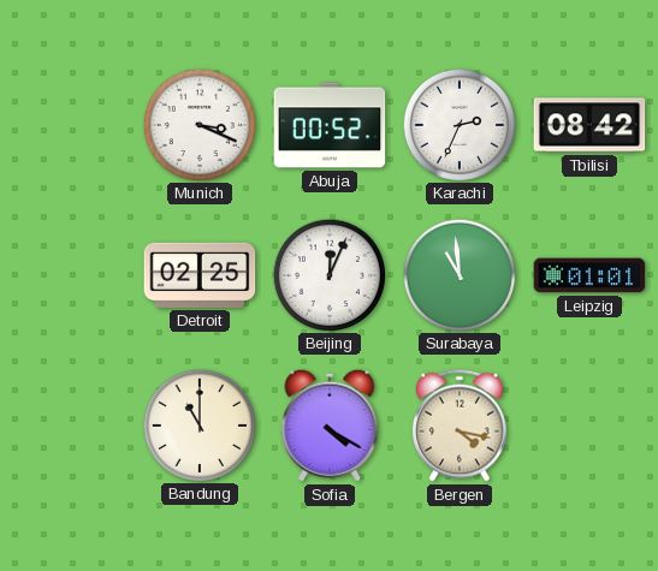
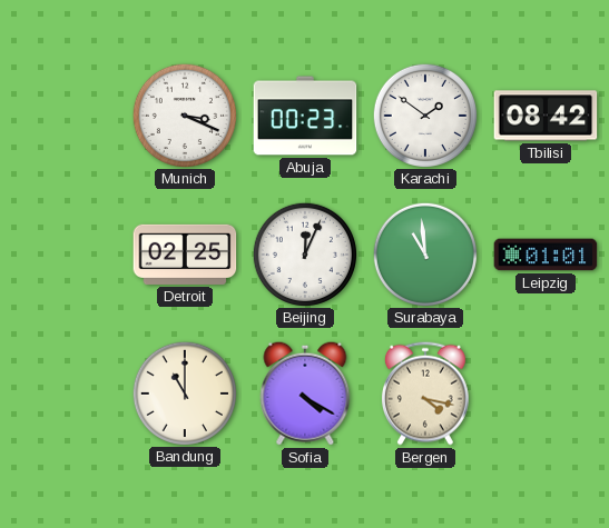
Abuja: 00:52 -> 00:23
Karachi: 2:34 -> 1:51
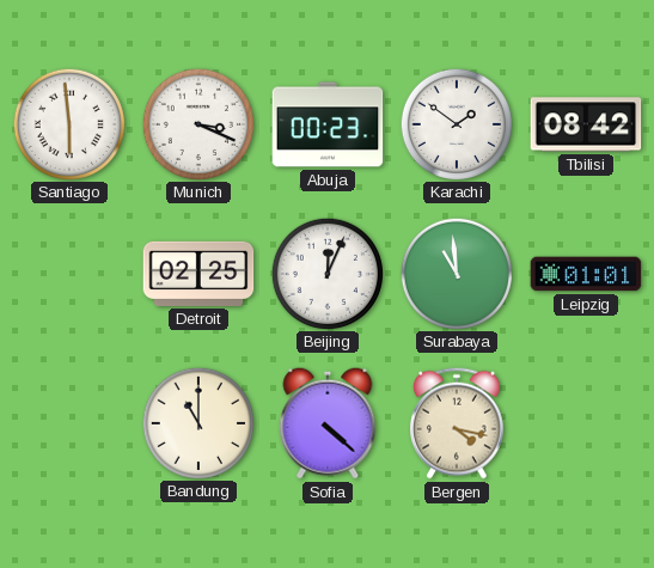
Santiago: none -> 5:59
Sofia: 4:20 -> 4:22
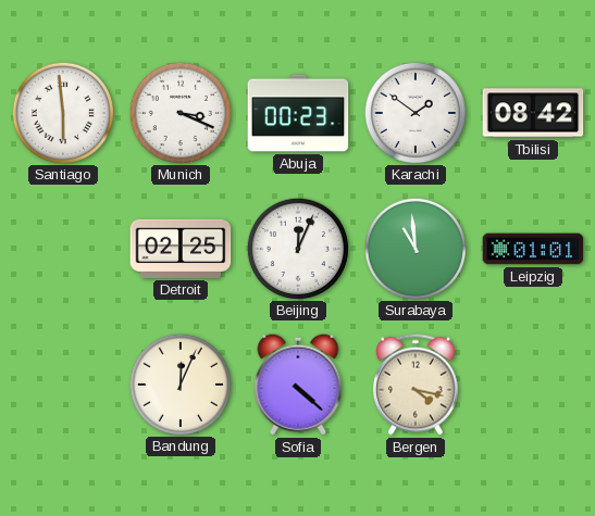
Bandung: 11:00 -> 12:04
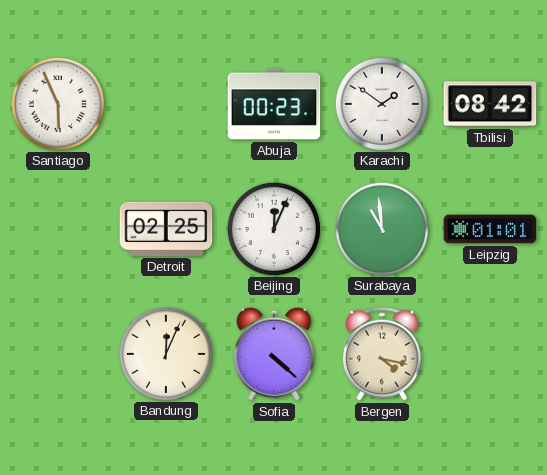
Santiago: 5:59 -> 5:56
Munich: 3:19 -> none
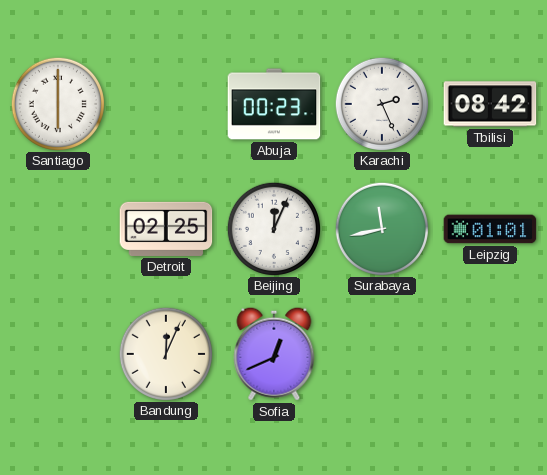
Santiago: 5:56 -> 6:00
Karachi: 1:51 -> 2:26
Surabaya: 10:59 -> 11:43
Sofia: 4:22 -> 12:41
Bergen: 4:17 -> none
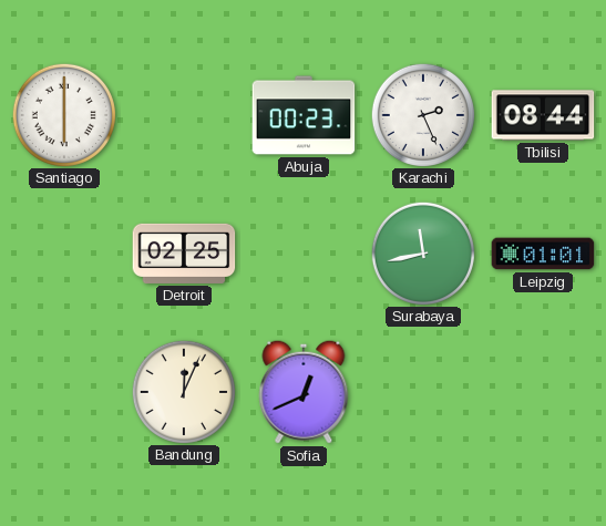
Tbilisi: 08:42 -> 08:44
Beijing: 12:04 -> none
